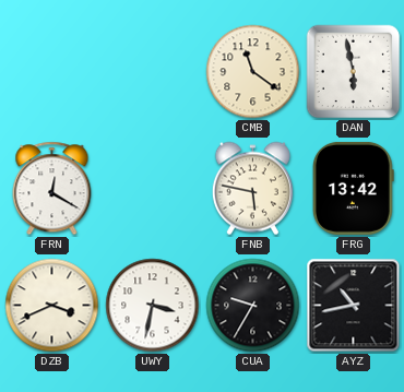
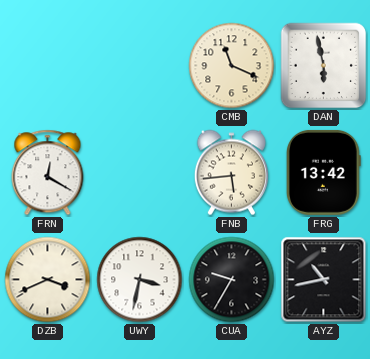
CMB: 11:21 -> 11:19
FNB: 5:47 -> 5:44
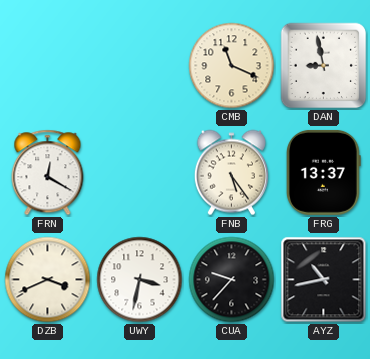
DAN: 5:58 -> 8:58
FNB: 5:44 -> 5:24
FRG: 13:42 -> 13:37
CUA: 9:35 -> 9:37
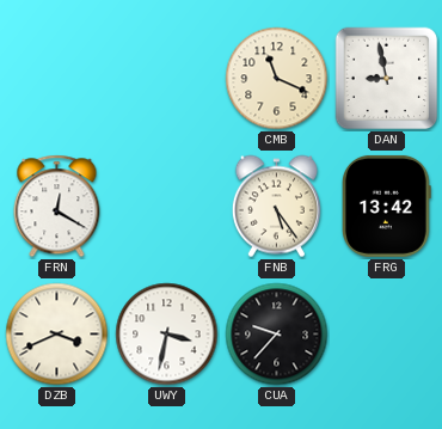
FRG: 13:37 -> 13:42
AYZ: 10:43 -> none
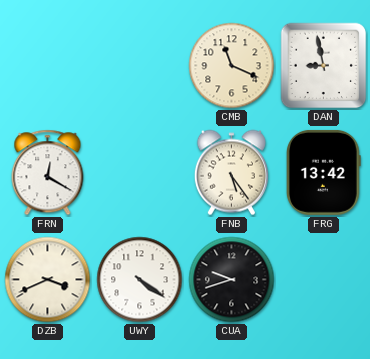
UWY: 3:32 -> 4:21
CUA: 9:37 -> 9:42
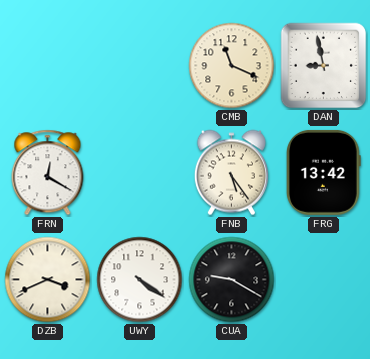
CUA: 9:42 -> 9:20
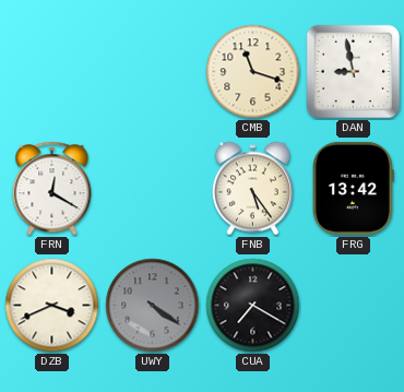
CMB: 11:19 -> 11:18
UWY dial: white -> grey
CUA: 9:20 -> 7:20
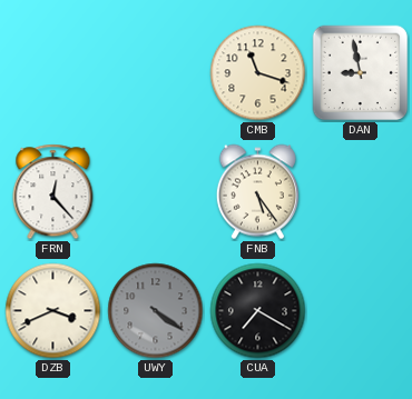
FRN: 12:20 -> 12:23
FRG: 13:42 -> none
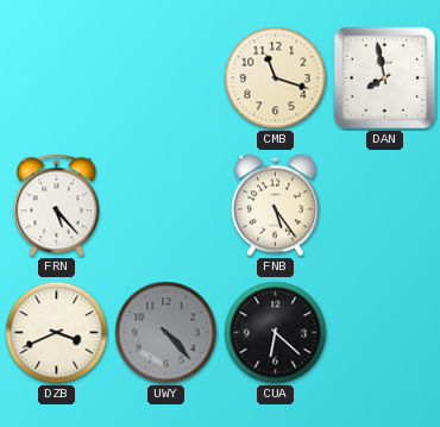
DAN: 8:58 -> 7:58
FRN: 12:23 -> 5:23
UWY: 4:21 -> 4:23
CUA: 7:20 -> 6:22
